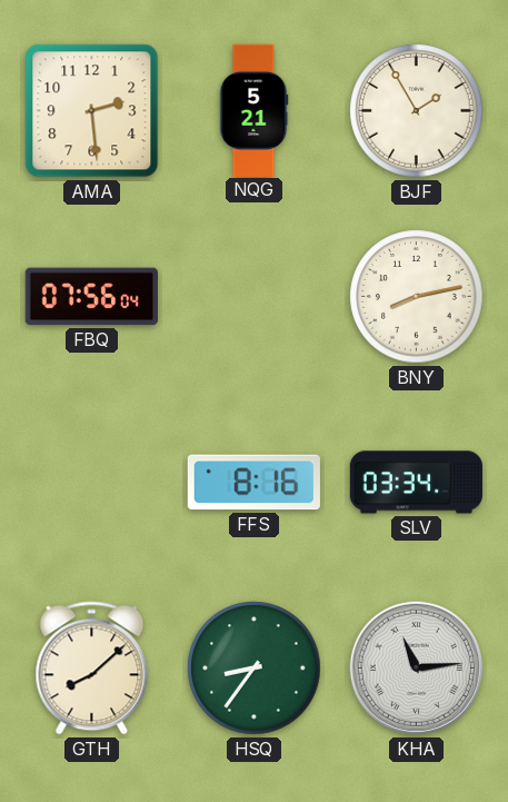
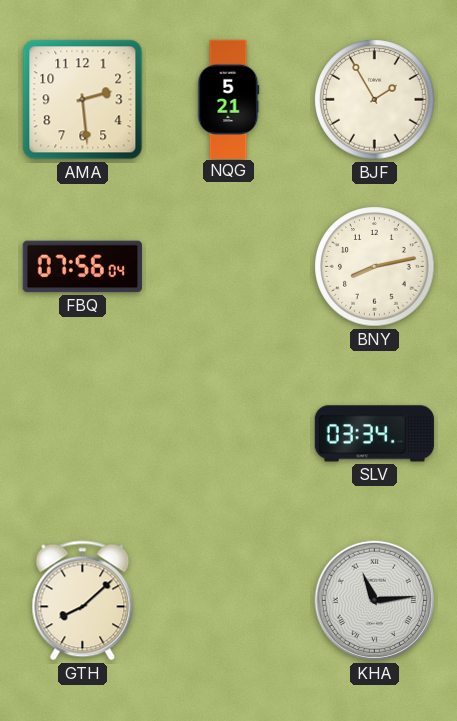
FFS: 8:16 -> none
HSQ: 8:36 -> none
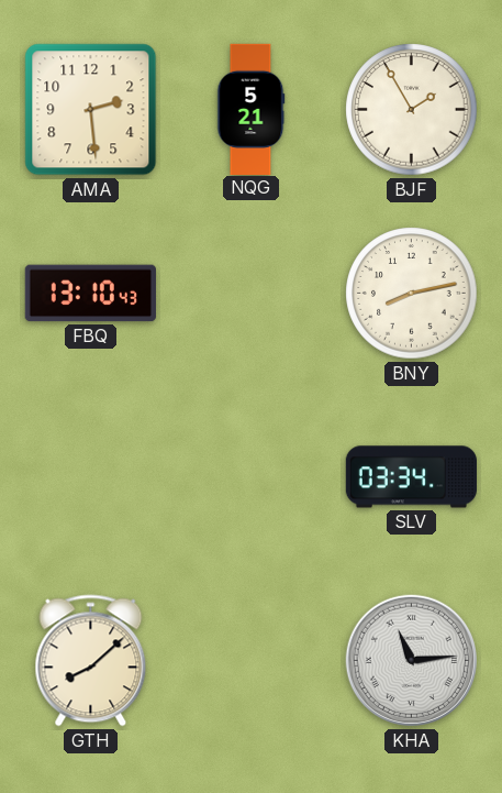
FBQ: 07:56 -> 13:10
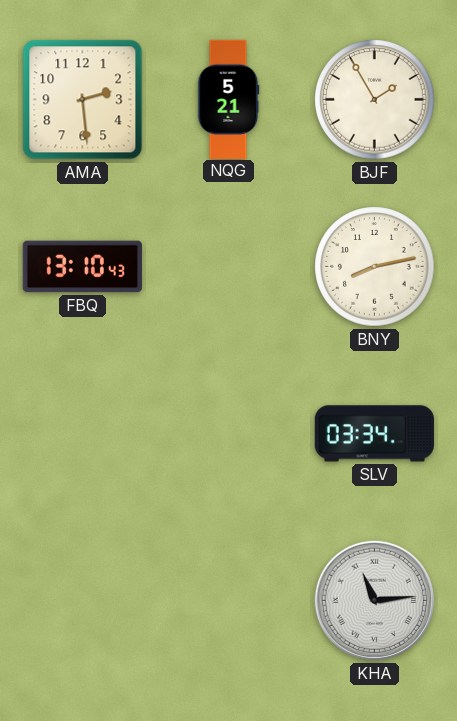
GTH: 8:08 -> none
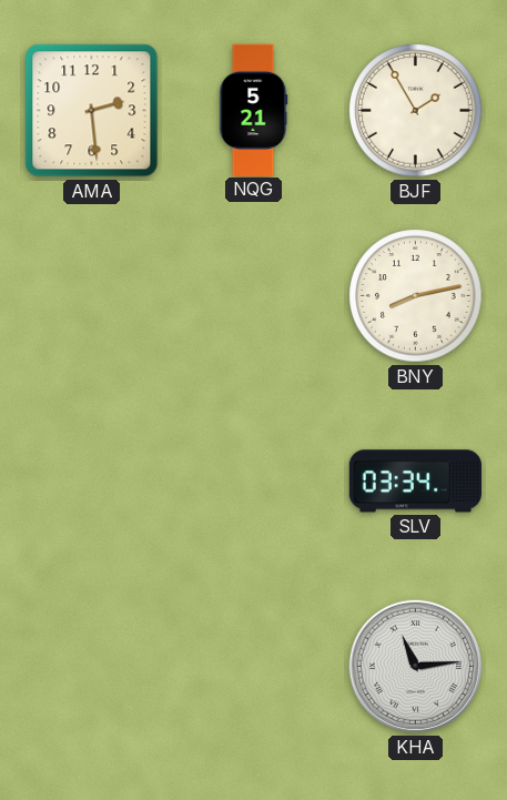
FBQ: 13:10 -> none
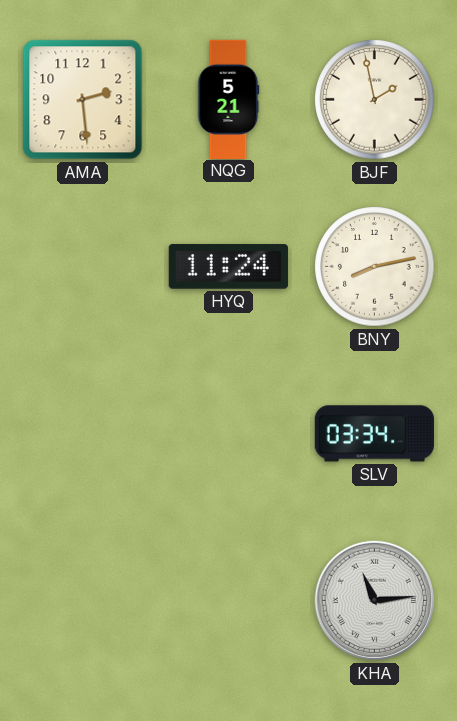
BJF: 1:55 -> 1:58
HYQ: none -> 11:24
